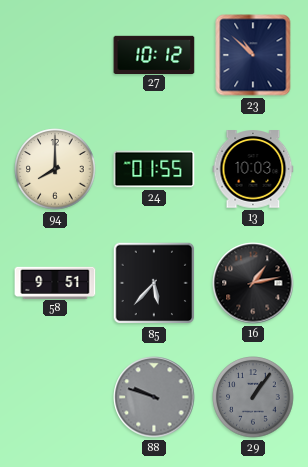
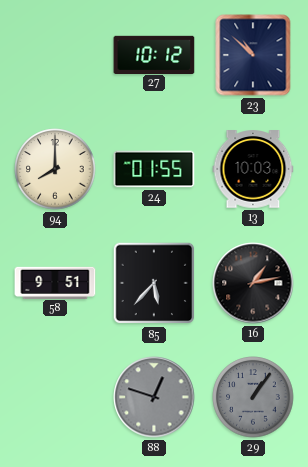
88: 9:48 -> 12:48
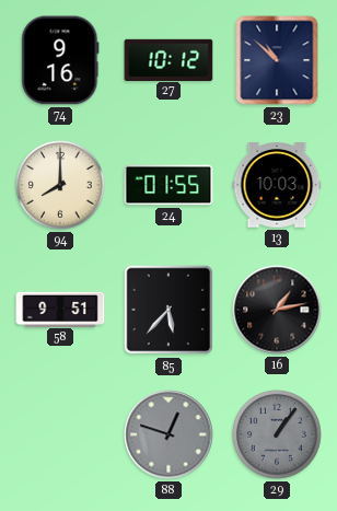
74: none -> 9:16
